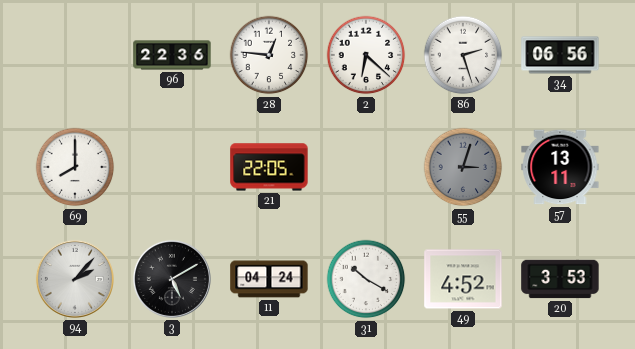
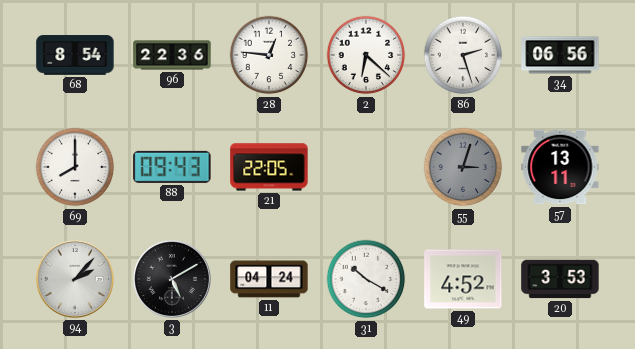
68: none -> 8:54
88: none -> 09:43
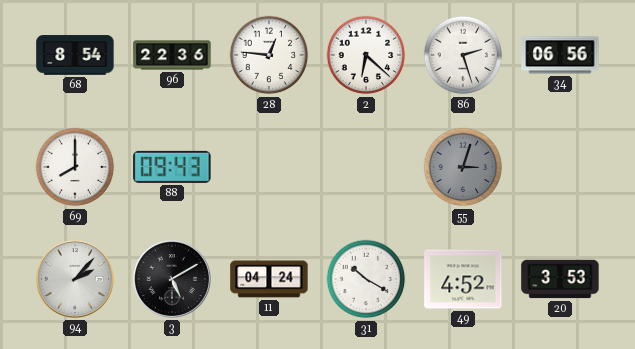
21: 22:05 -> none
57: 13:11 -> none
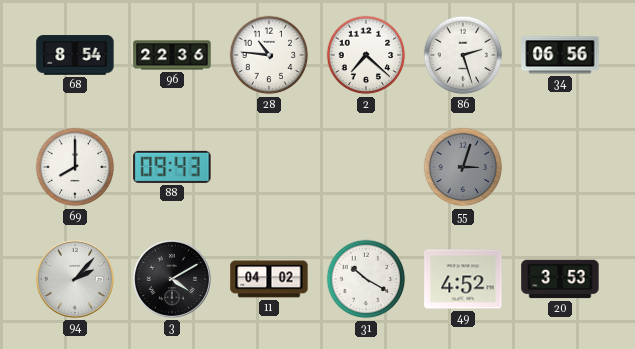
28: 12:46 -> 10:46
2: 6:22 -> 7:22
3: 5:10 -> 4:10
11: 04:24 -> 04:02
